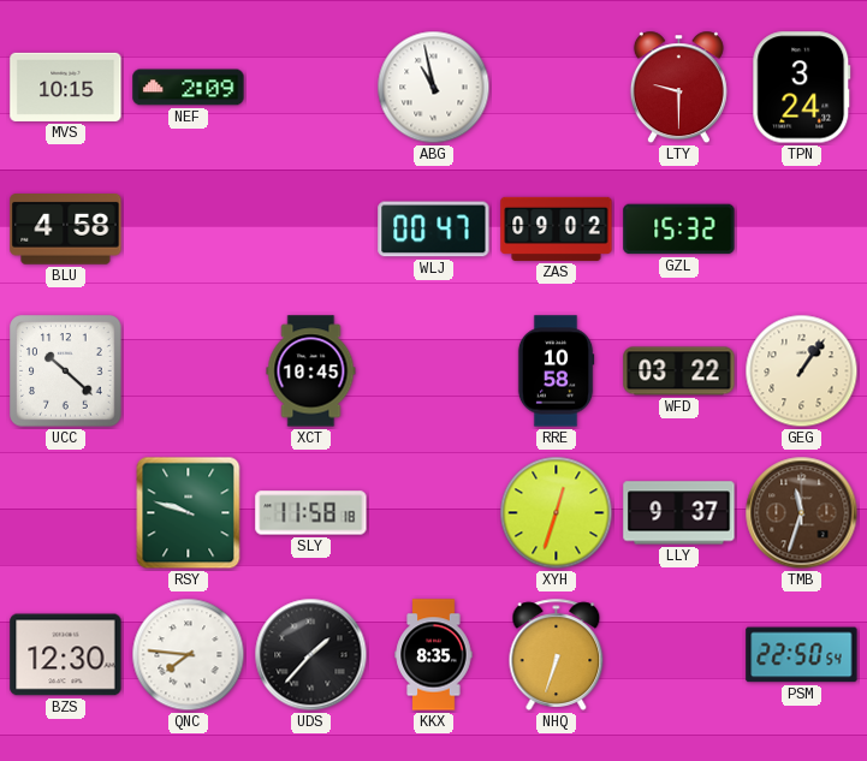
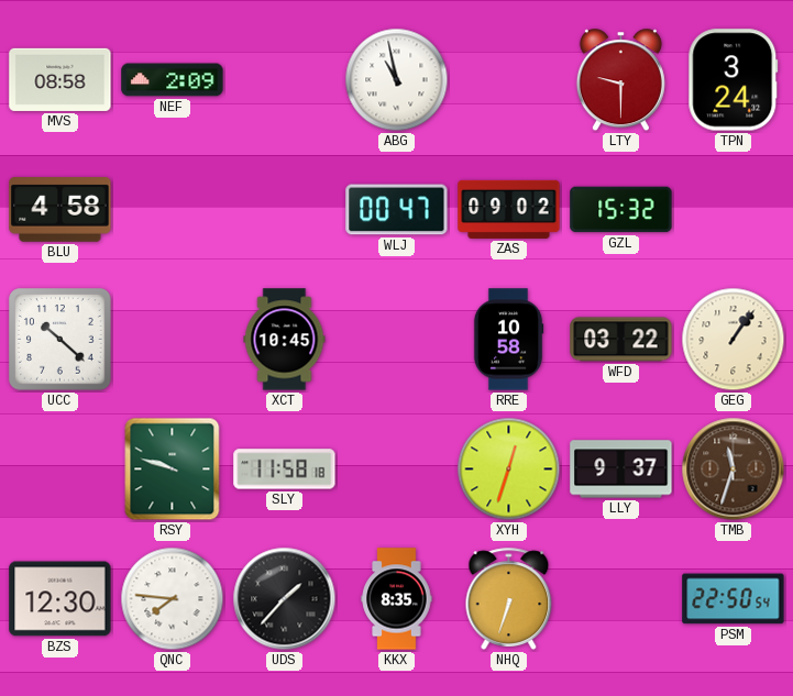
MVS: 10:15 -> 08:58
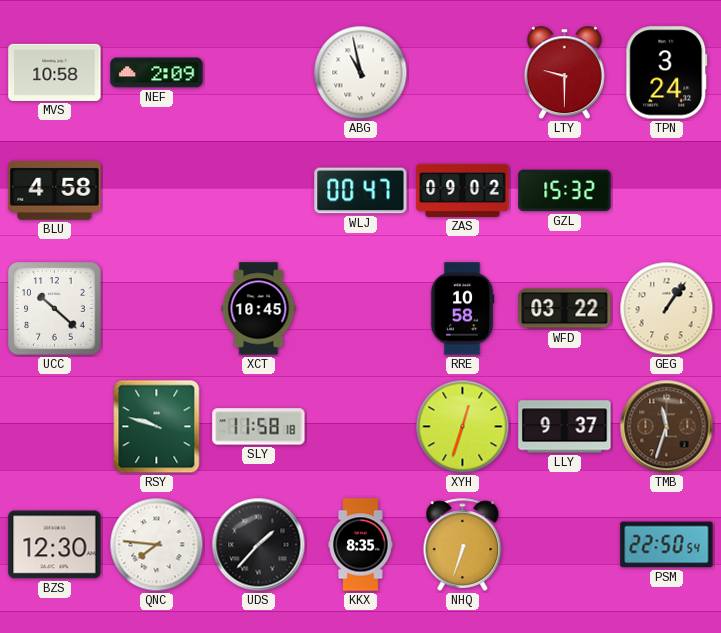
MVS: 08:58 -> 10:58
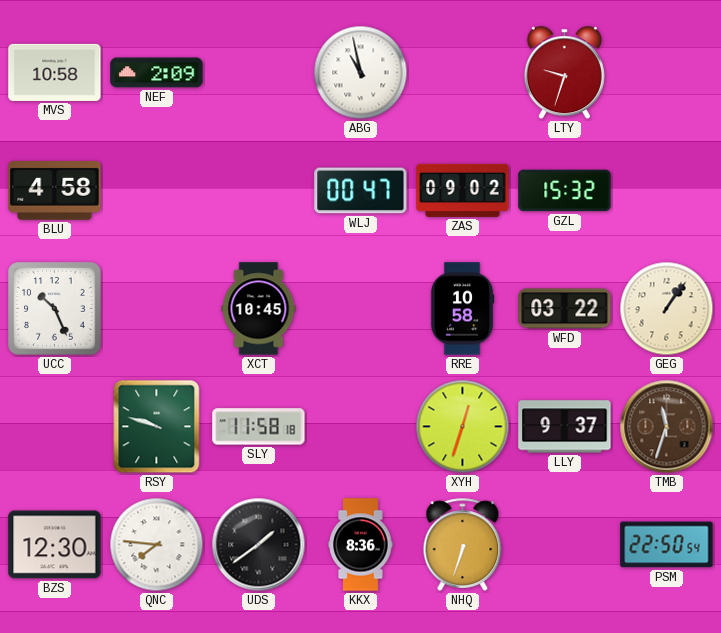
LTY: 9:30 -> 9:33
TPN: 3:24 -> none
UCC: 10:22 -> 10:26
UDS: 1:37 -> 1:39
KKX: 8:35 -> 8:36
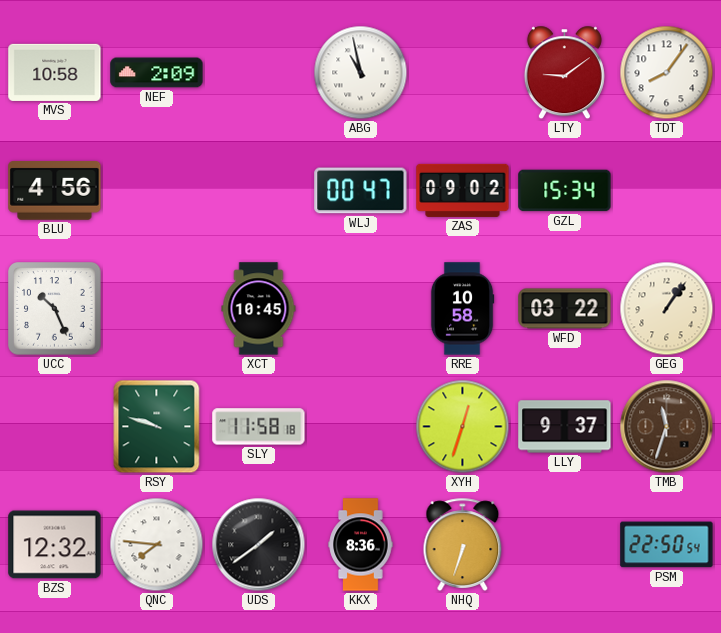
LTY: 9:33 -> 9:09
TDT: none -> 8:06
BLU: 4:58 -> 4:56
GZL: 15:32 -> 15:34
BZS: 12:30 -> 12:32
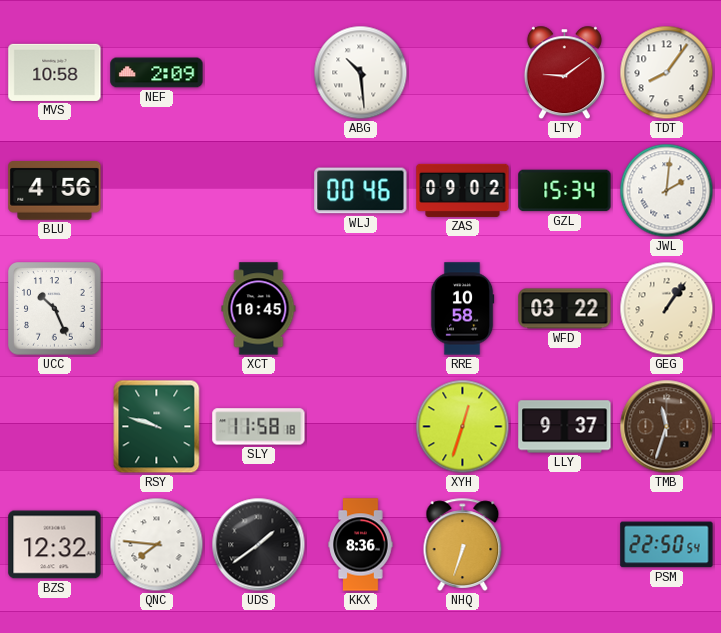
ABG: 10:58 -> 10:29
WLJ: 00:47 -> 00:46
JWL: none -> 2:01
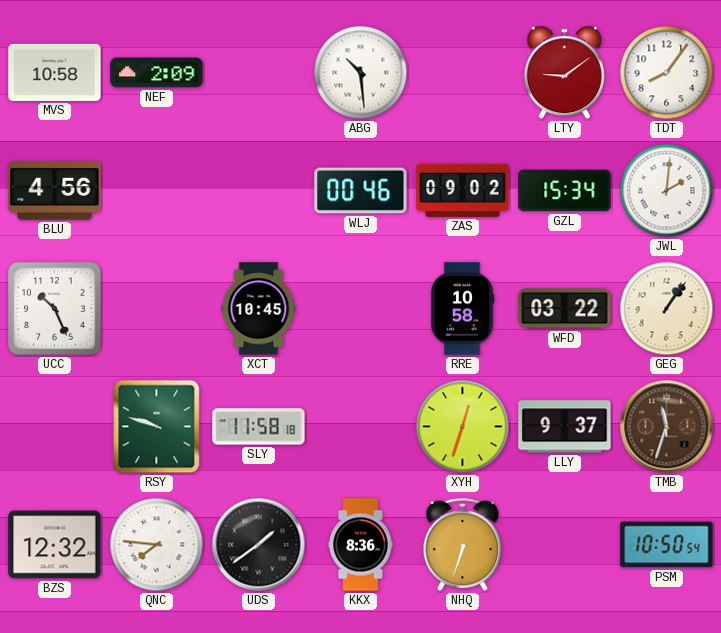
PSM: 22:50 -> 10:50
